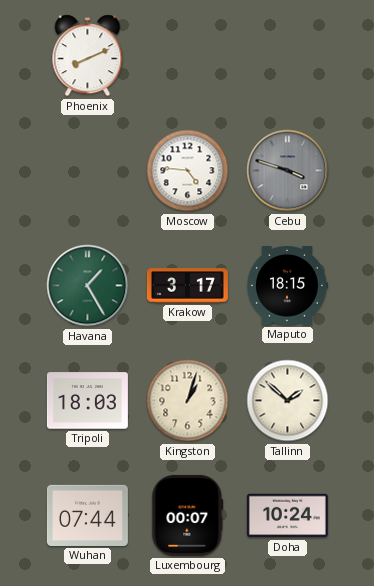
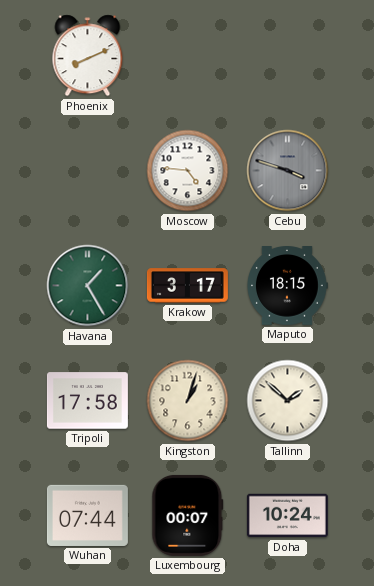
Tripoli: 18:03 -> 17:58
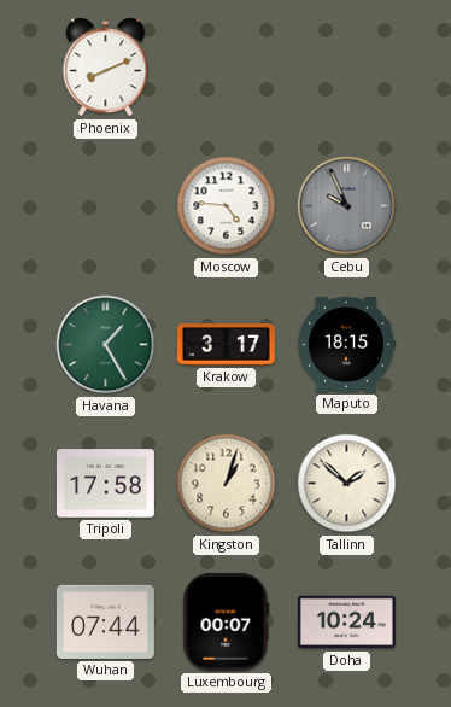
Cebu: 3:48 -> 9:56
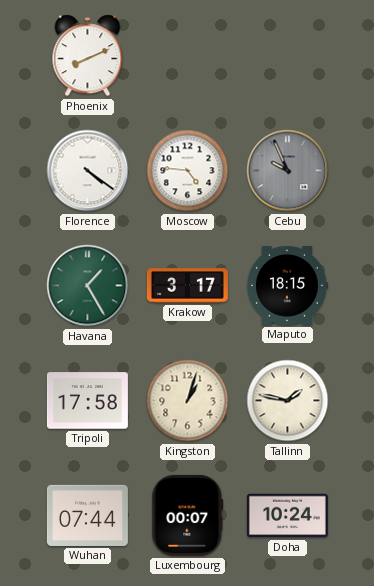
Florence: none -> 4:21
Tallinn: 1:52 -> 1:47
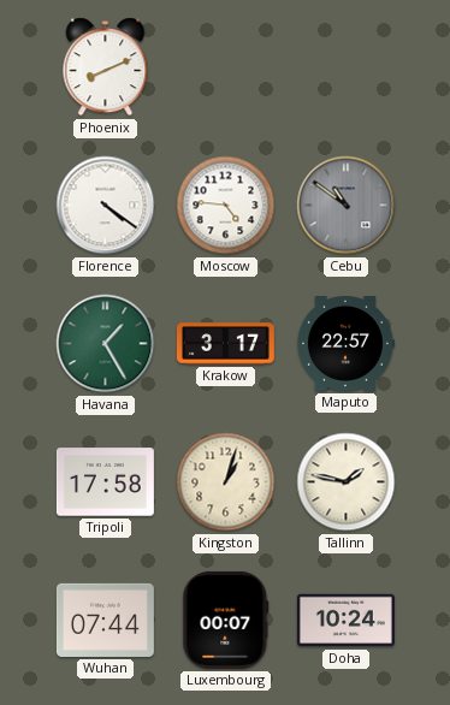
Cebu: 9:56 -> 10:51
Maputo: 18:15 -> 22:57
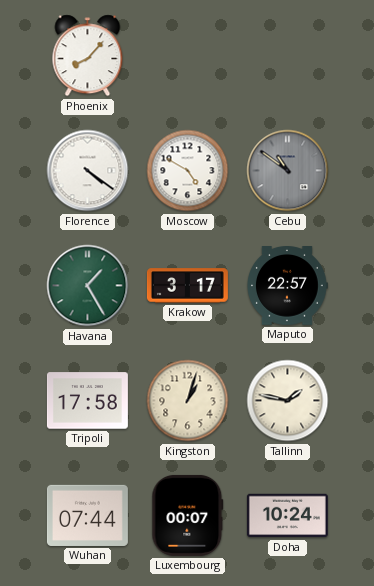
Phoenix: 8:11 -> 8:07
Moscow: 4:46 -> 4:50
